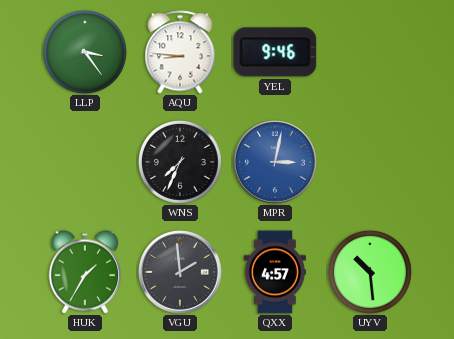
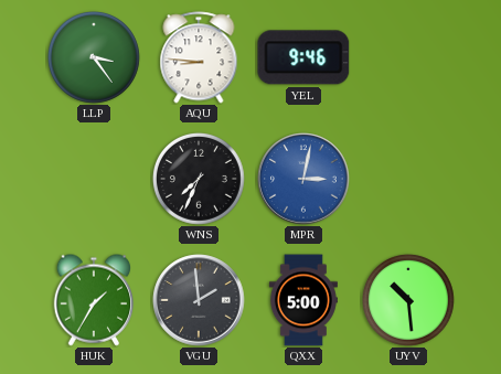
QXX: 4:57 -> 5:00
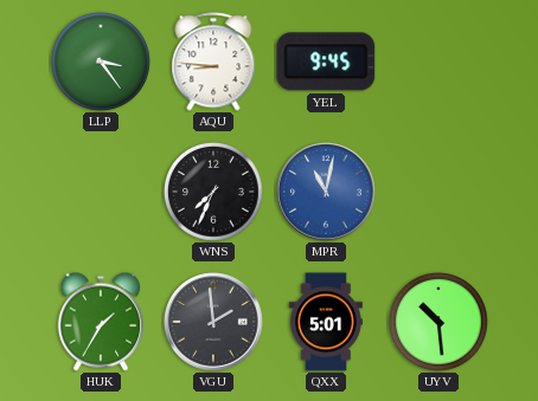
YEL: 9:46 -> 9:45
MPR: 3:02 -> 11:02
QXX: 5:00 -> 5:01
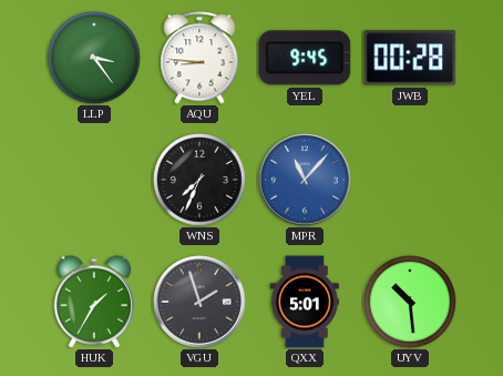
JWB: none -> 00:28
MPR: 11:02 -> 11:07
VGU: 1:59 -> 1:57
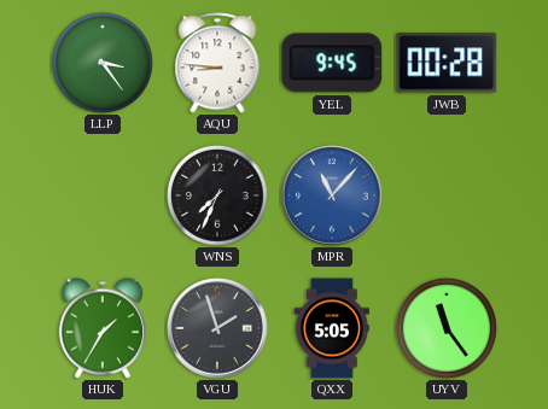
QXX: 5:01 -> 5:05
UYV: 10:29 -> 11:24
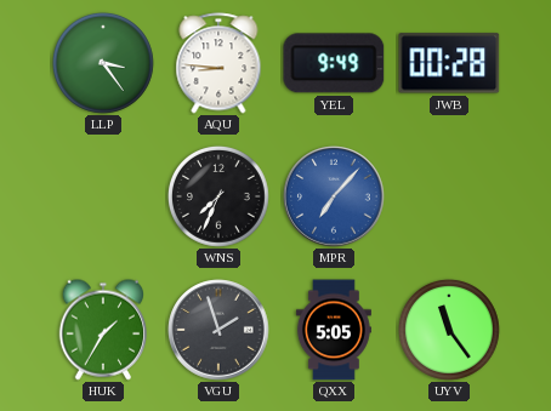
YEL: 9:45 -> 9:49
MPR: 11:07 -> 7:07
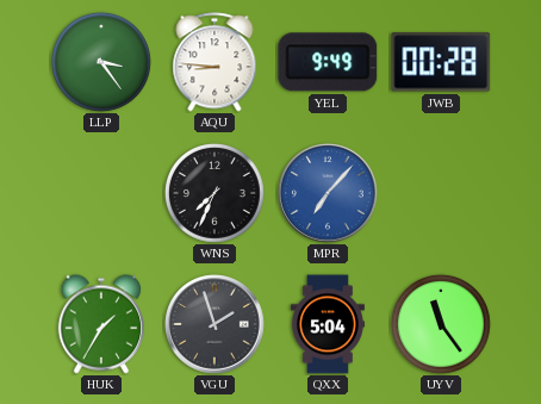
QXX: 5:05 -> 5:04
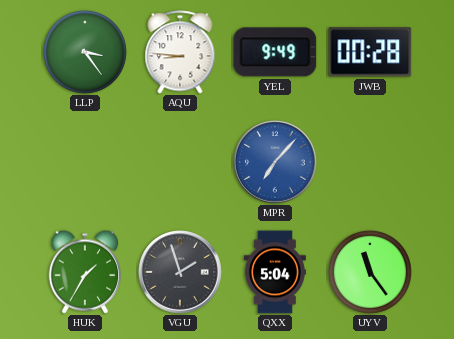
WNS: 7:34 -> none
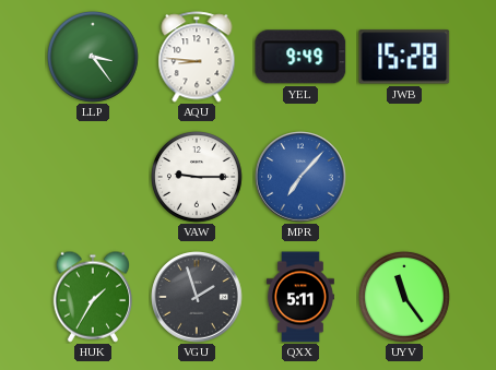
JWB: 00:28 -> 15:28
VAW: none -> 9:15
QXX: 5:04 -> 5:11
